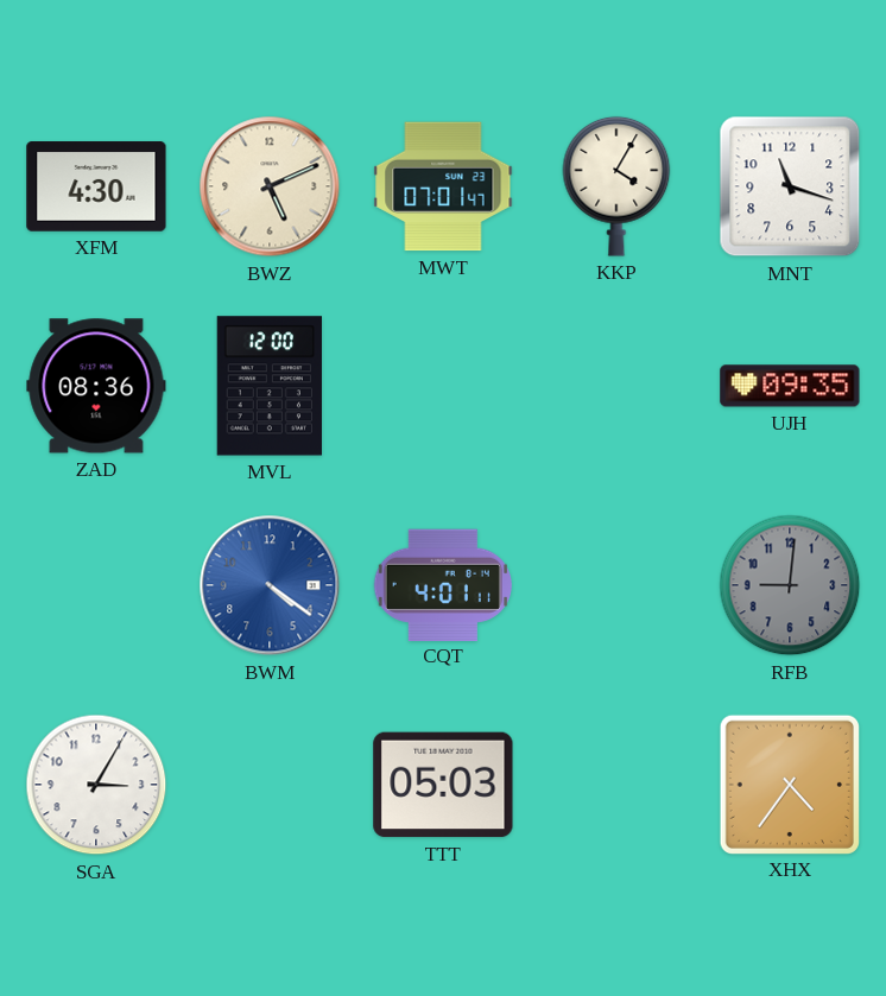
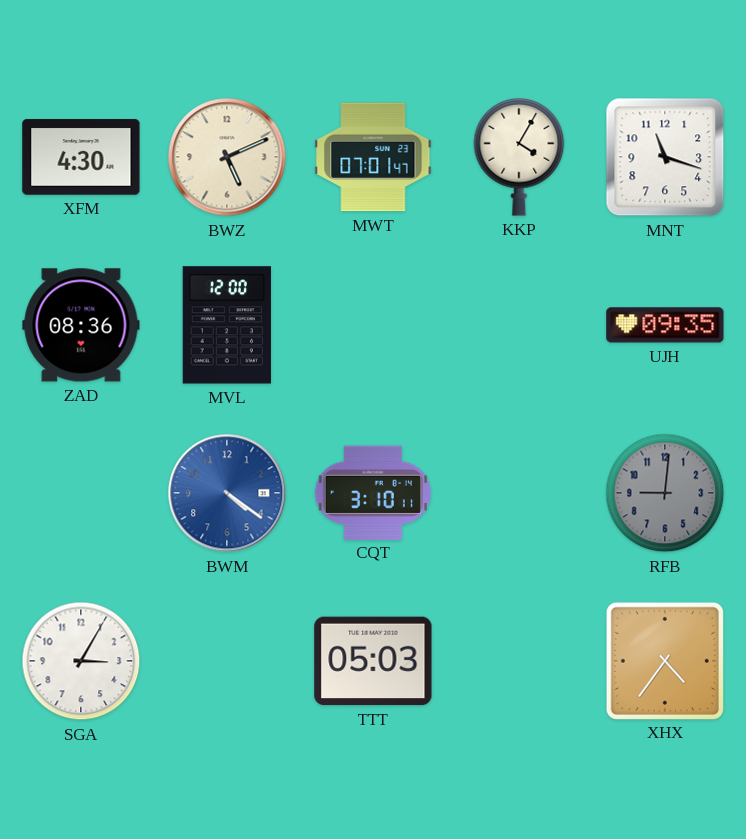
CQT: 4:01 -> 3:10
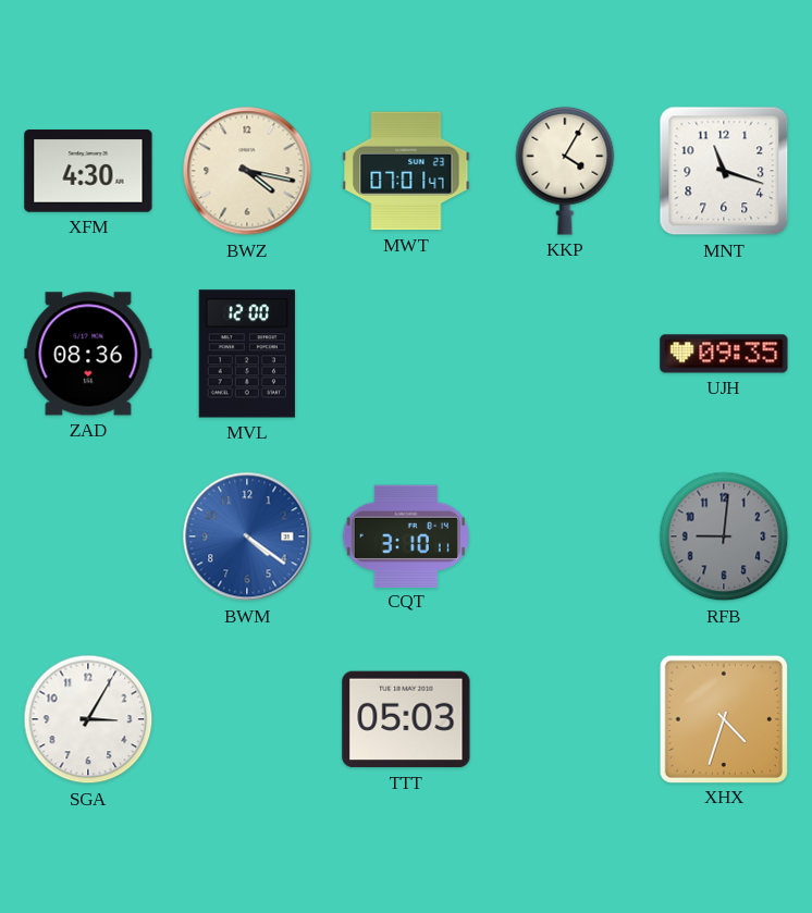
BWZ: 5:11 -> 4:17
XHX: 4:36 -> 4:33
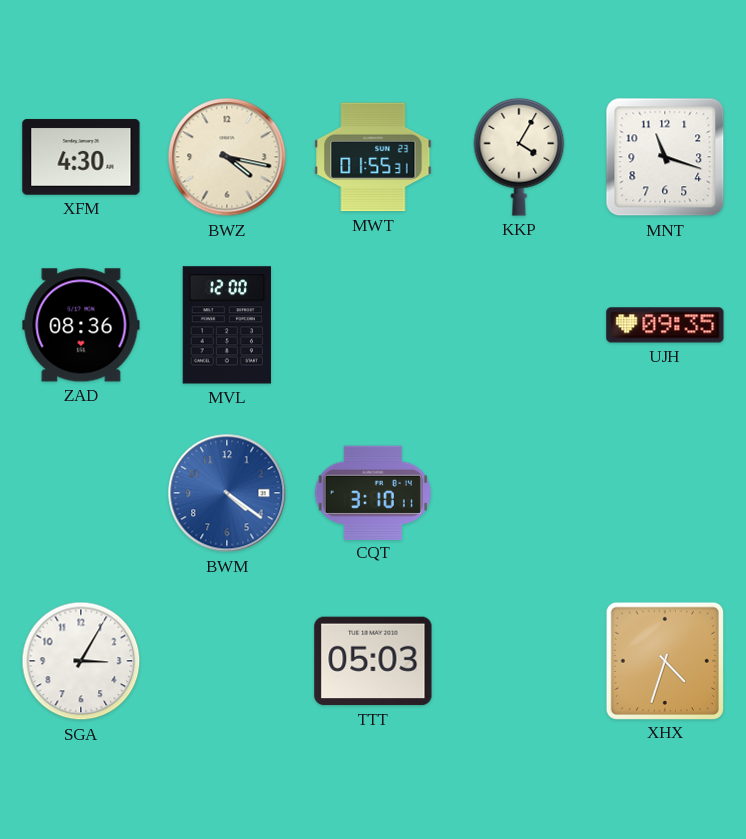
MWT: 07:01 -> 01:55
RFB: 9:01 -> none
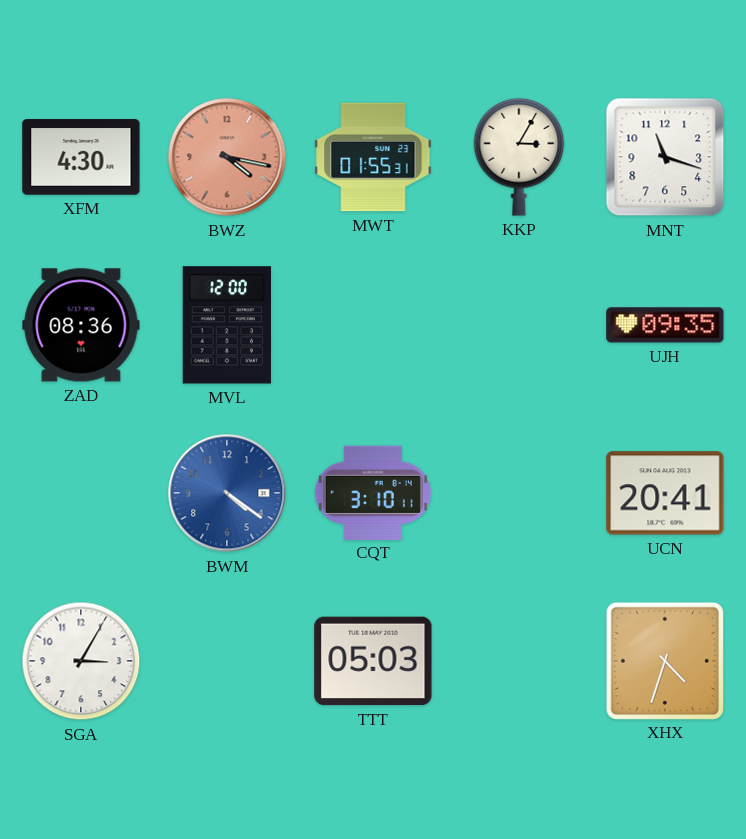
BWZ dial: cream -> salmon
KKP: 4:05 -> 3:05
UCN: none -> 20:41
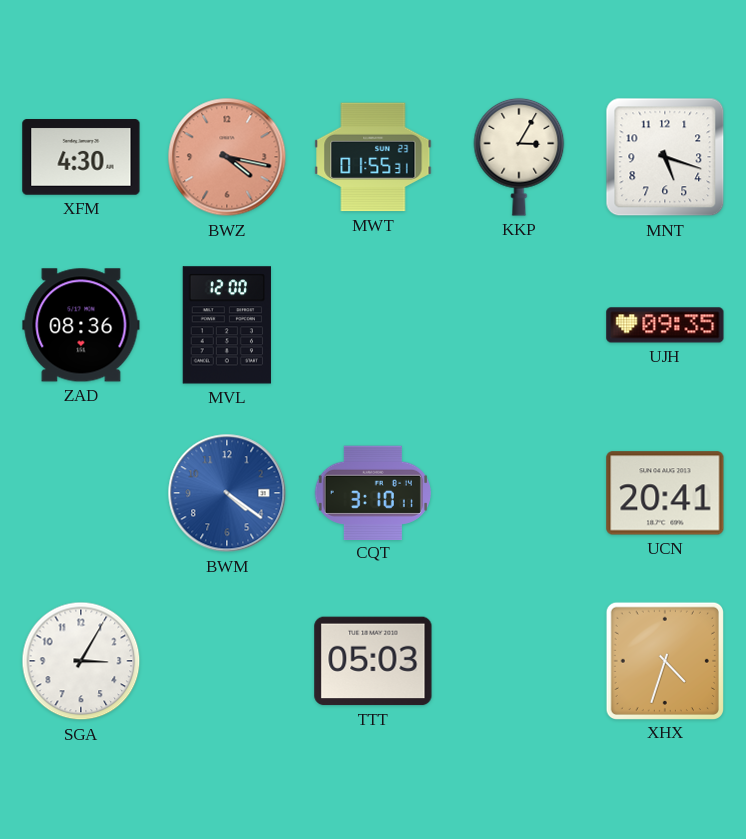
MNT: 11:18 -> 5:18
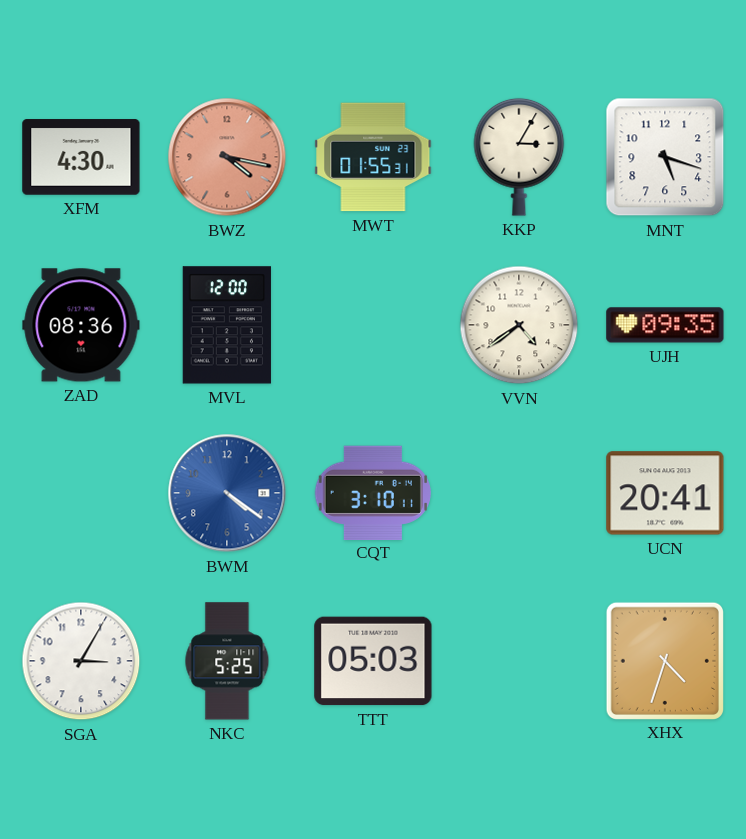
VVN: none -> 4:39
NKC: none -> 5:25
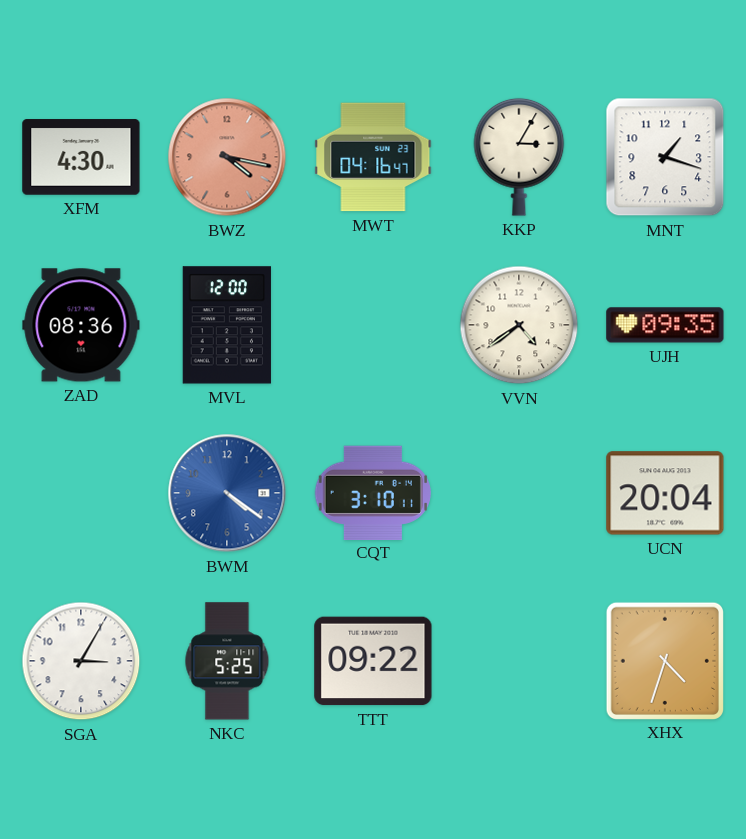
MWT: 01:55 -> 04:16
MNT: 5:18 -> 1:18
UCN: 20:41 -> 20:04
TTT: 05:03 -> 09:22
